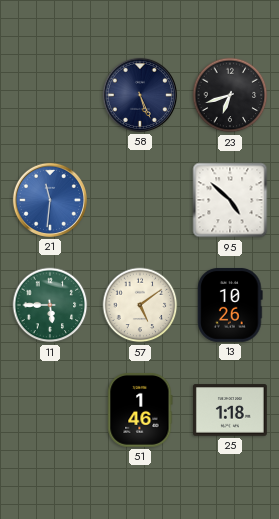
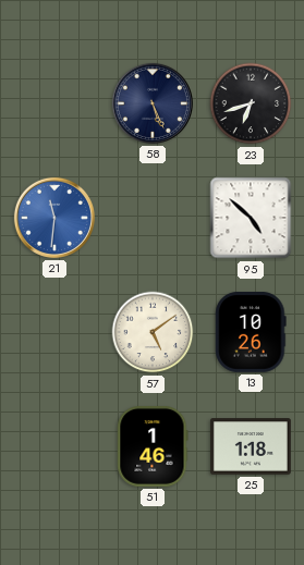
11: 5:45 -> none
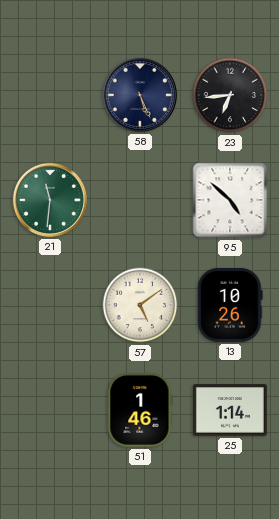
23: 6:42 -> 6:44
21 dial: blue -> green
25: 1:18 -> 1:14
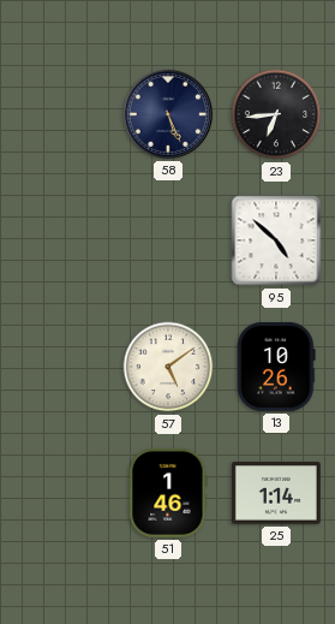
21: 11:31 -> none
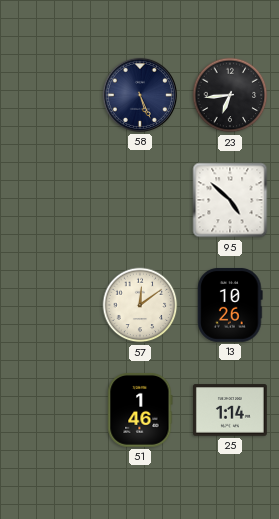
57: 5:09 -> 12:09
